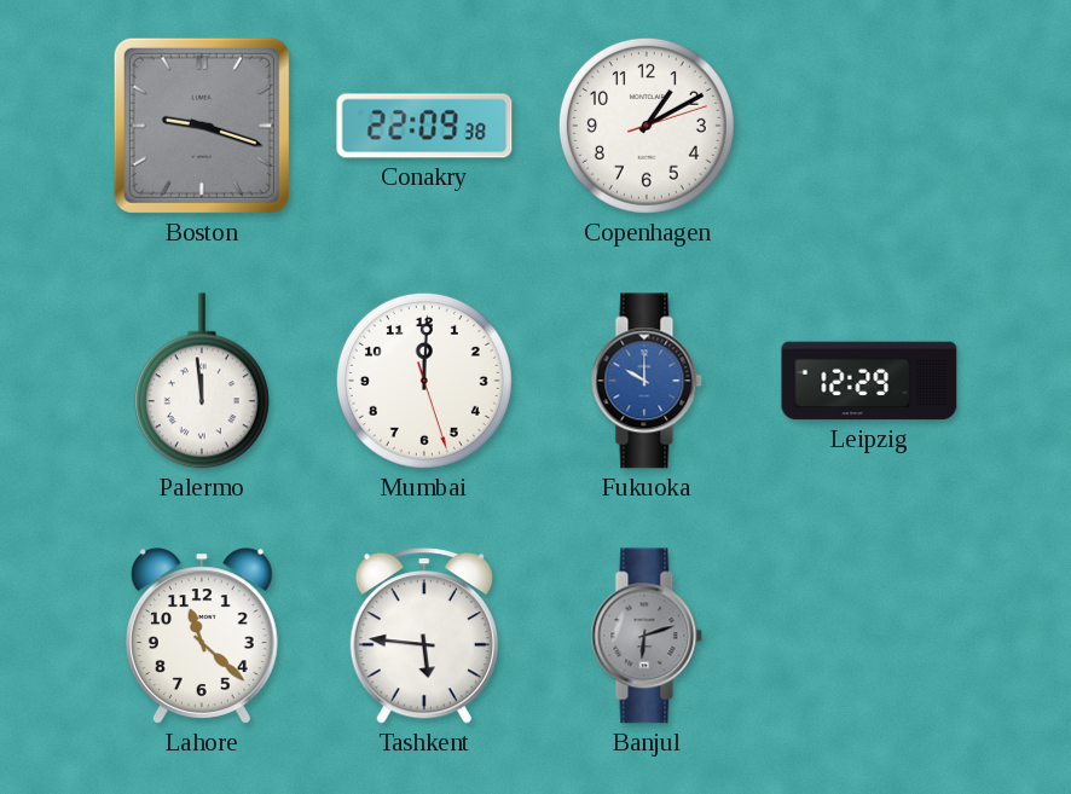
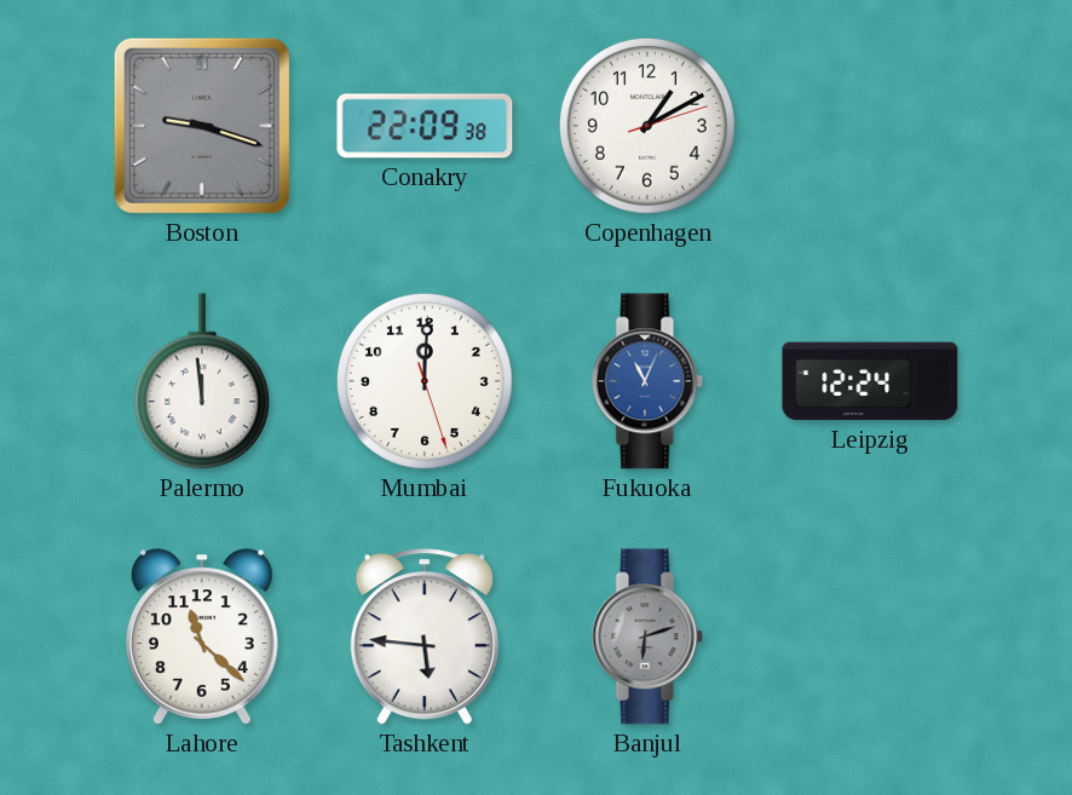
Fukuoka: 10:00 -> 11:04
Leipzig: 12:29 -> 12:24
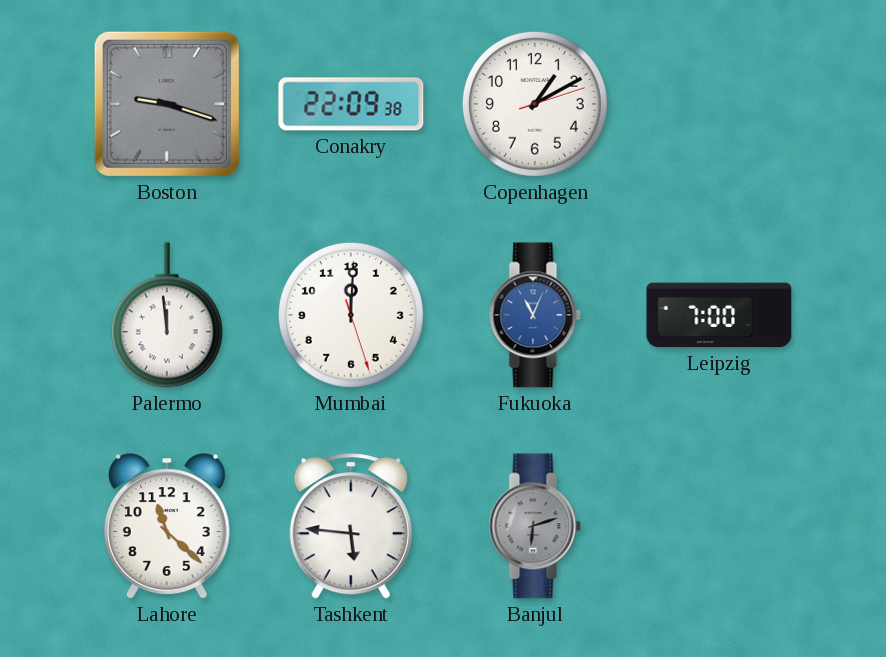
Leipzig: 12:24 -> 7:00
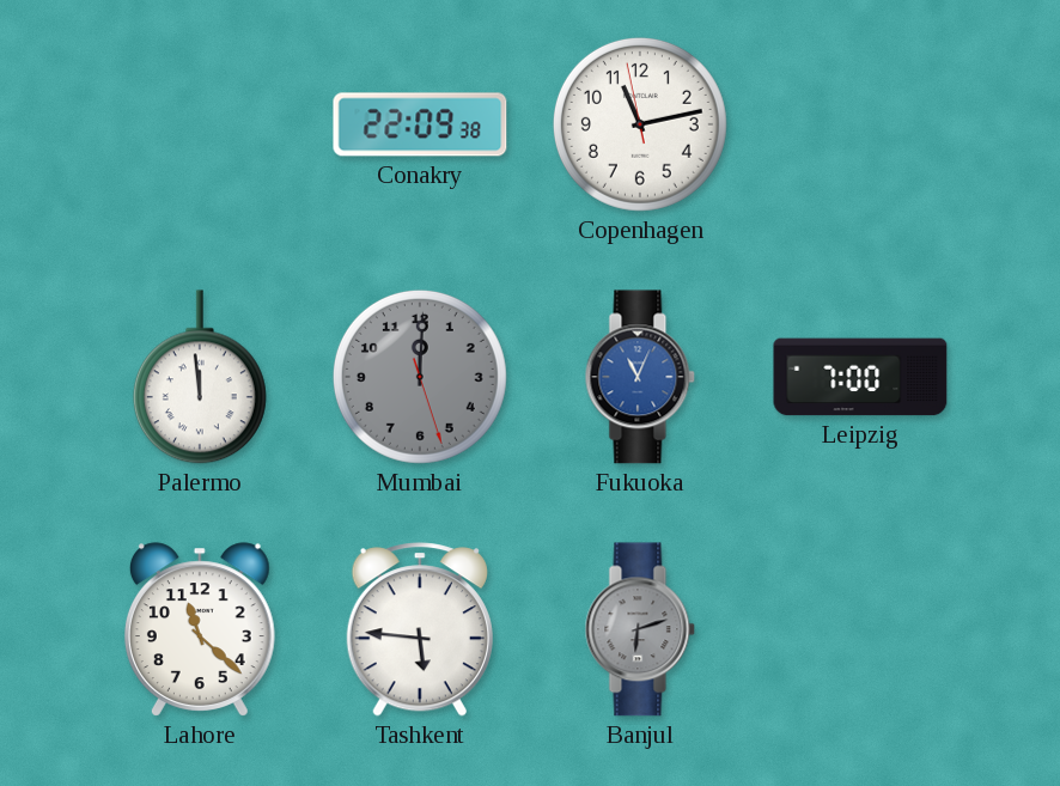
Boston: 9:18 -> none
Copenhagen: 1:10 -> 11:12
Mumbai dial: white -> grey
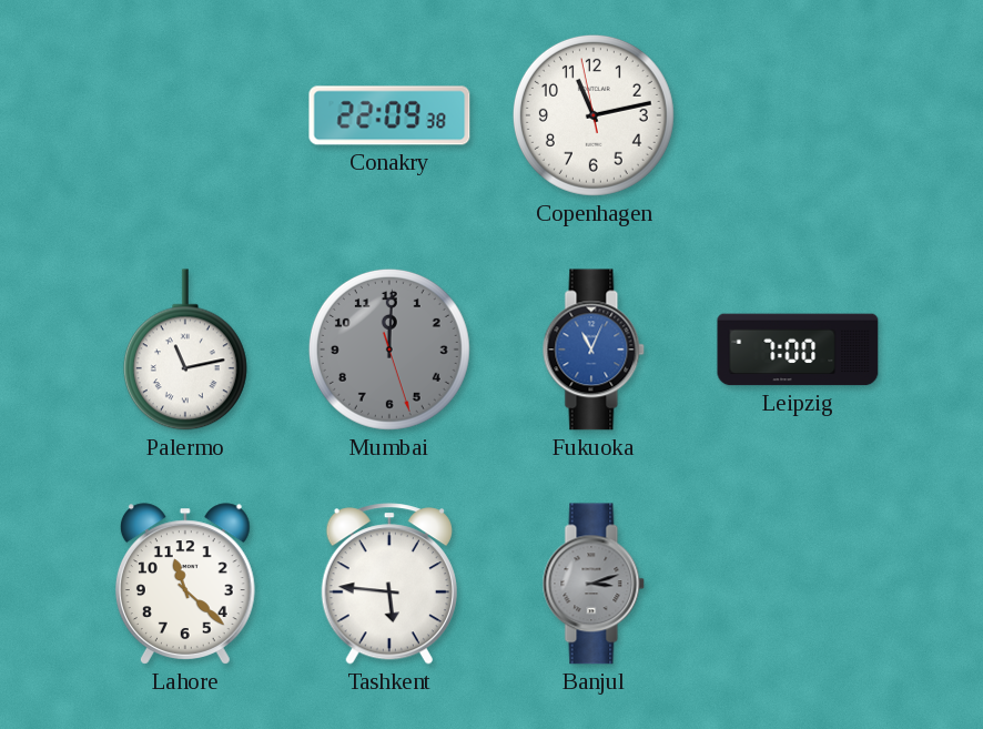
Palermo: 11:59 -> 11:13
Banjul: 6:12 -> 3:12
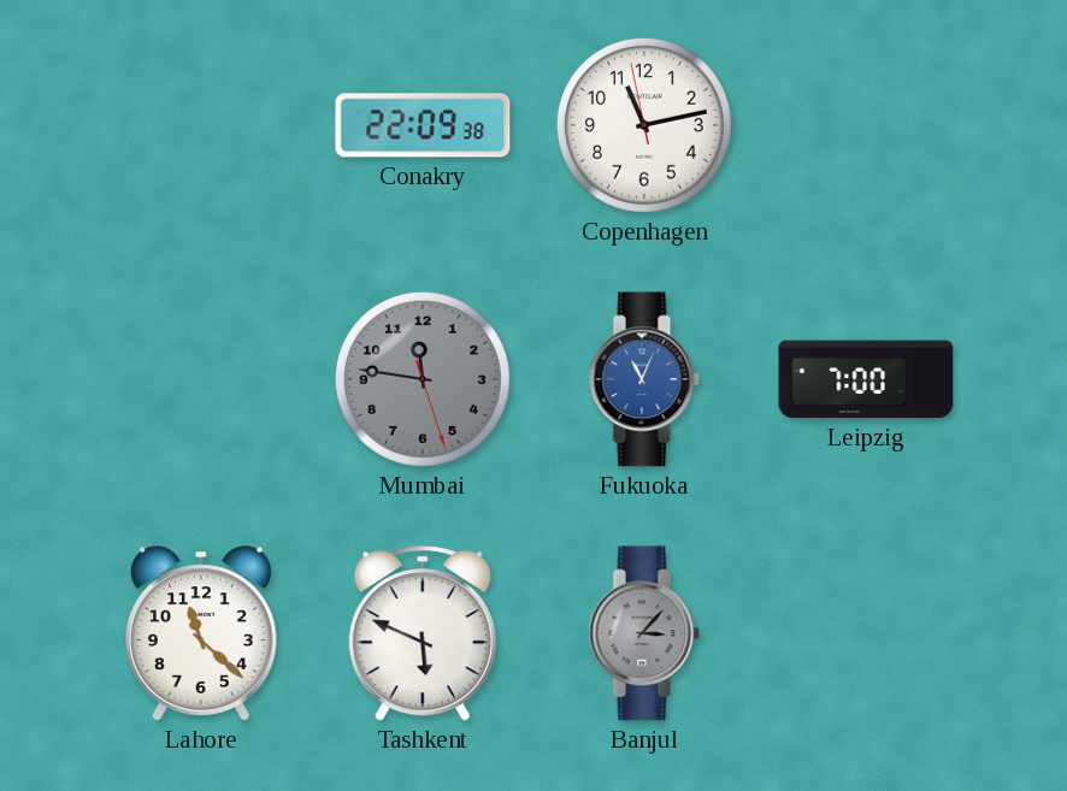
Palermo: 11:13 -> none
Mumbai: 12:00 -> 11:46
Tashkent: 5:46 -> 5:49
Banjul: 3:12 -> 3:07
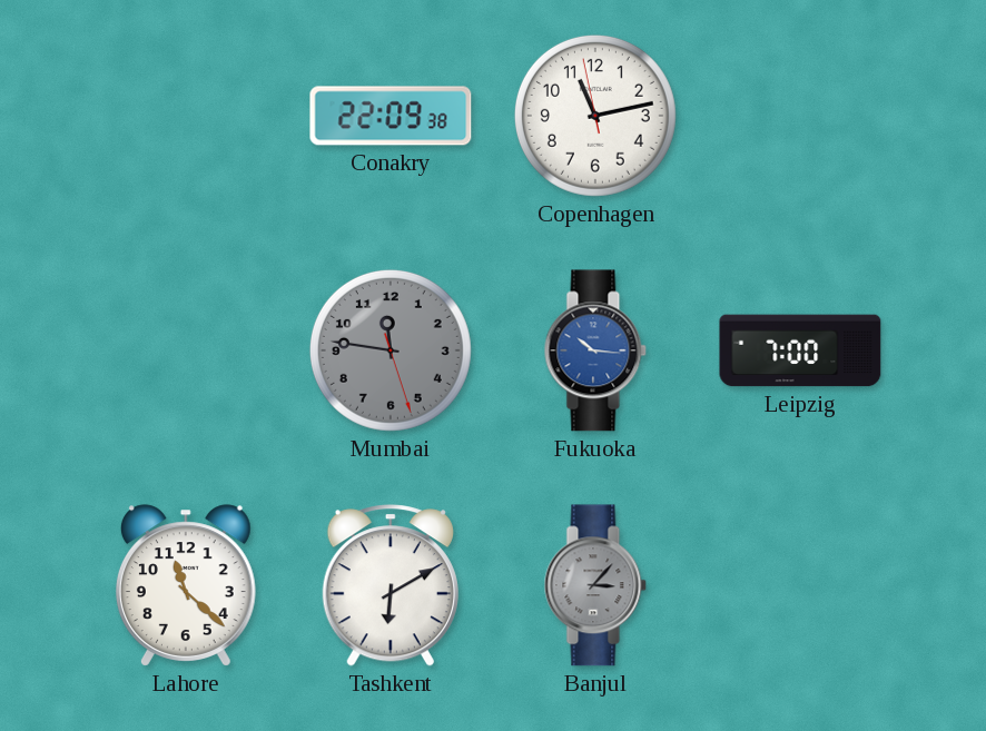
Fukuoka: 11:04 -> 10:16
Tashkent: 5:49 -> 6:10
